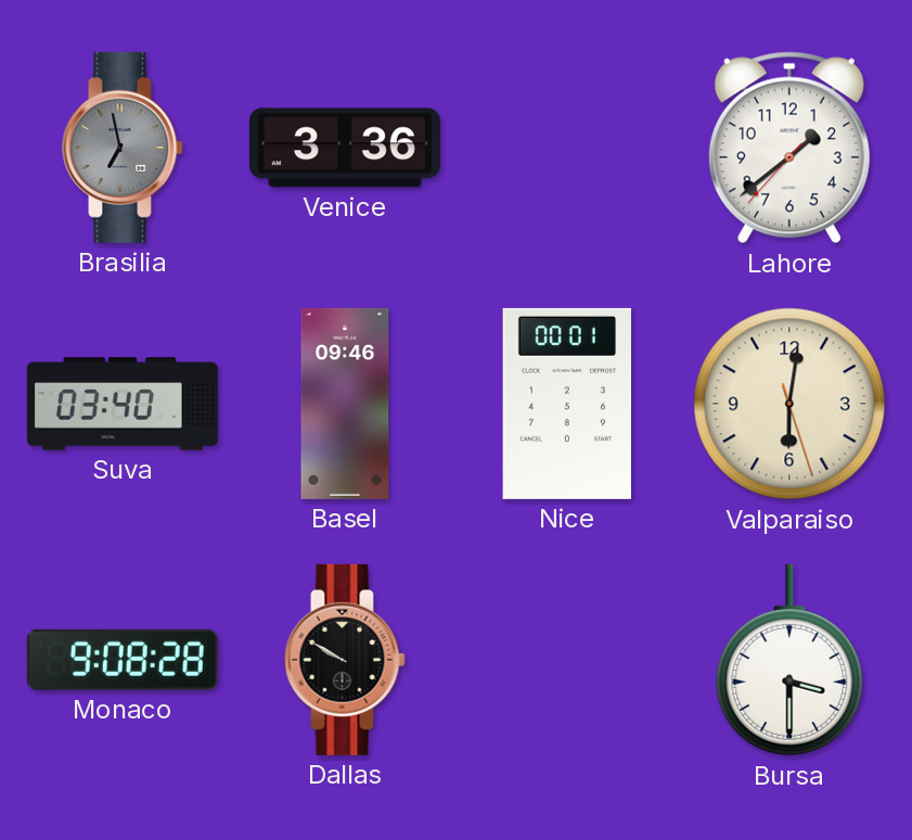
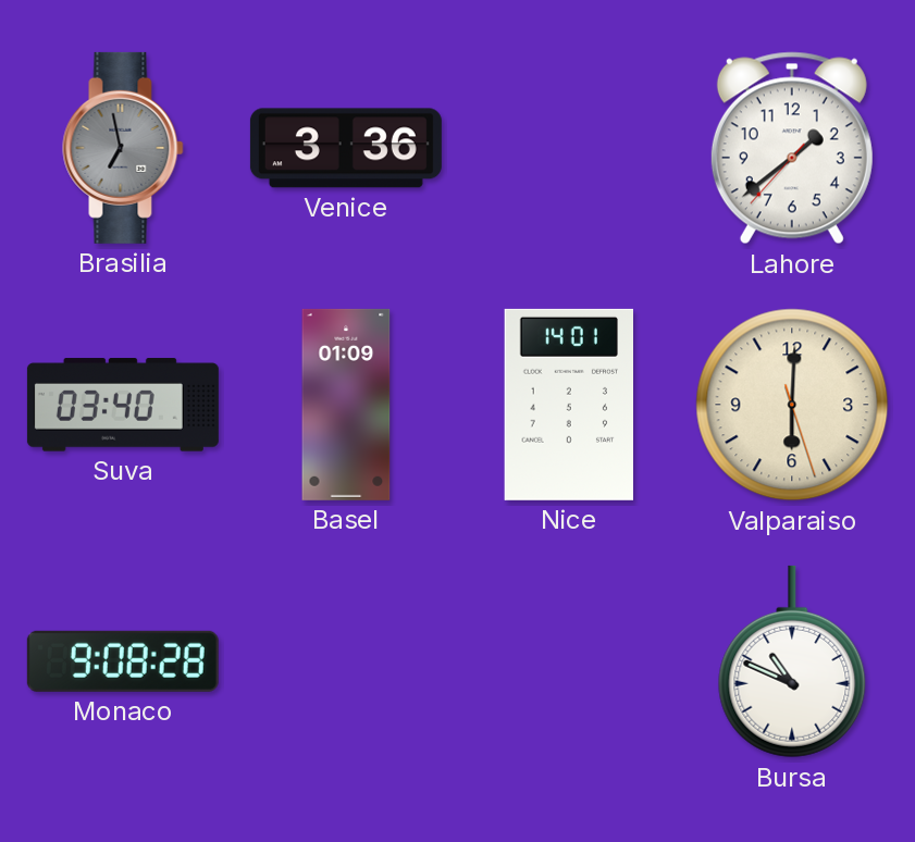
Basel: 09:46 -> 01:09
Nice: 00:01 -> 14:01
Valparaiso: 6:01 -> 6:00
Dallas: 9:50 -> none
Bursa: 3:30 -> 10:49
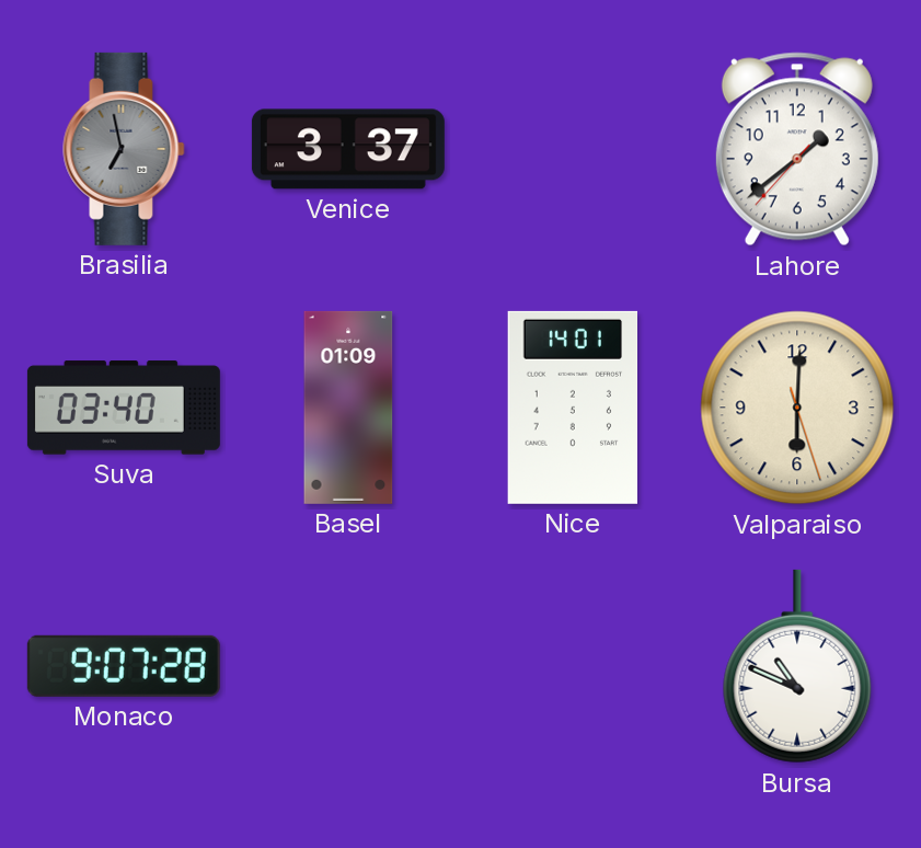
Venice: 3:36 -> 3:37
Monaco: 9:08 -> 9:07
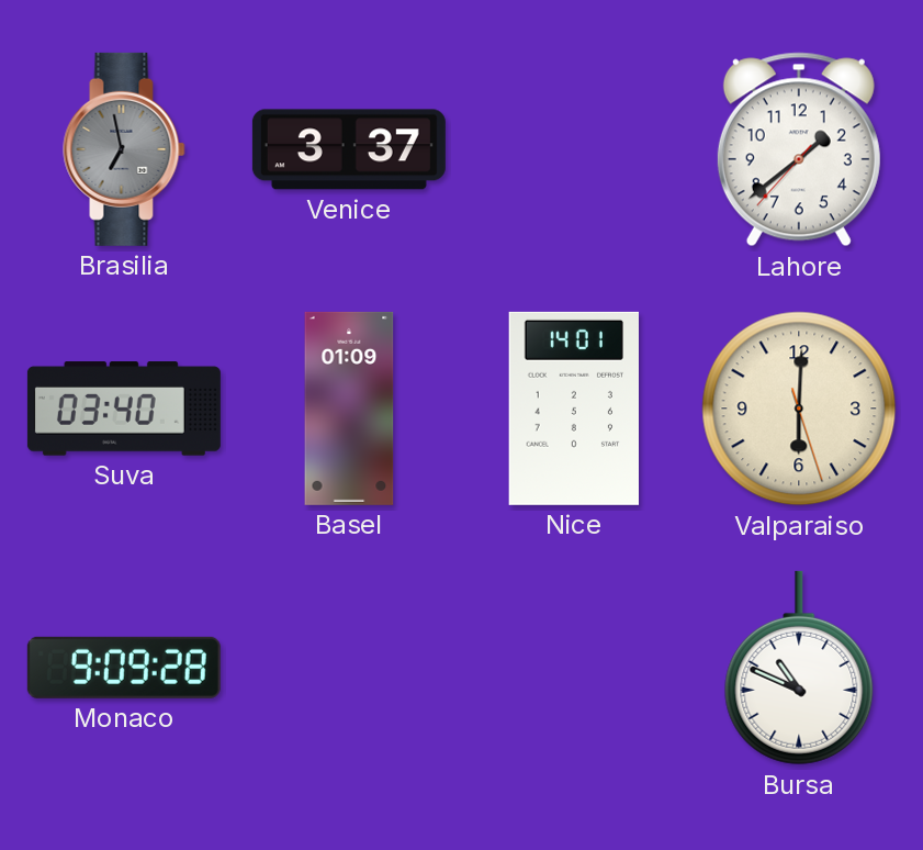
Monaco: 9:07 -> 9:09
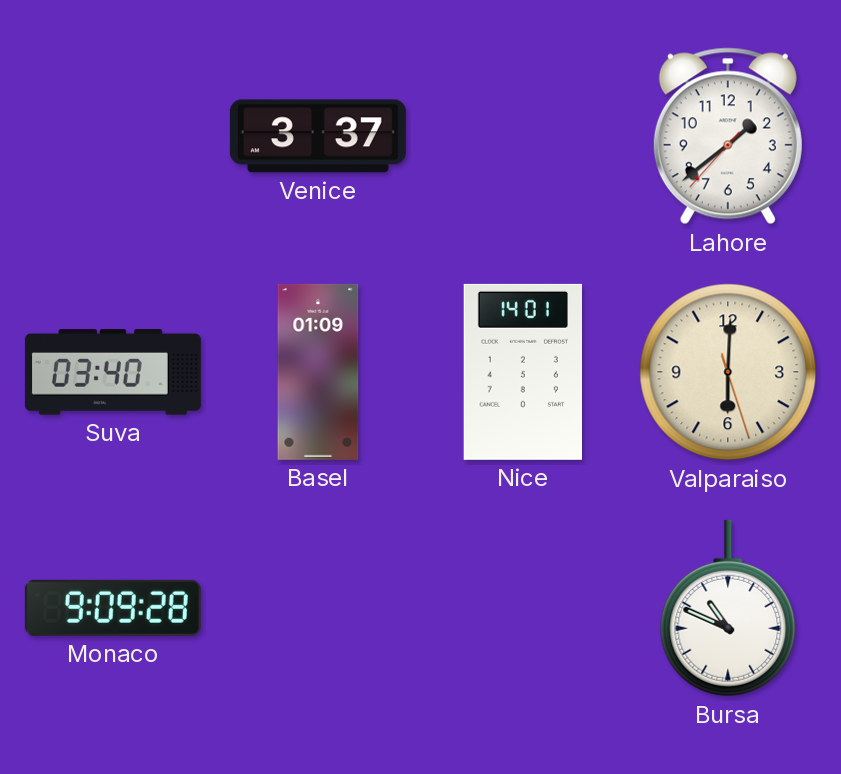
Brasilia: 6:58 -> none
